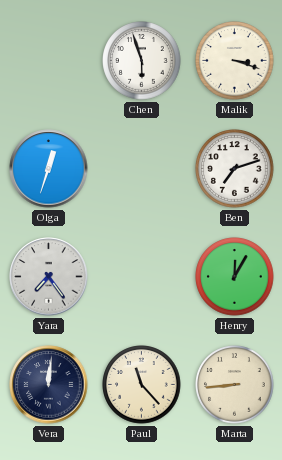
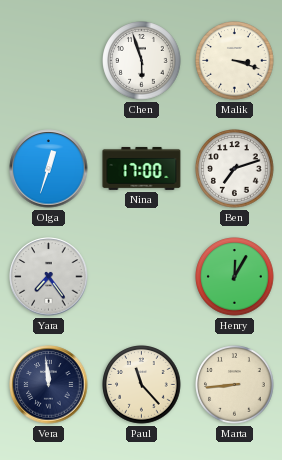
Nina: none -> 17:00
Vera: 12:01 -> 11:59
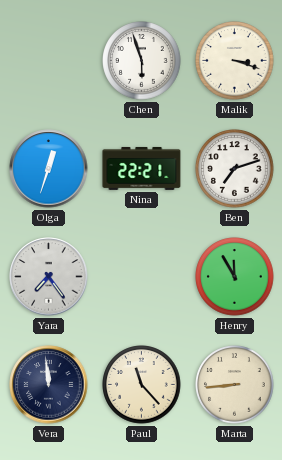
Nina: 17:00 -> 22:21
Henry: 12:05 -> 11:55
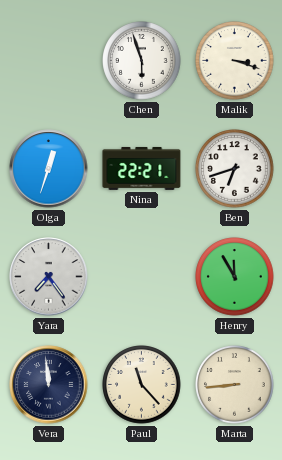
Ben: 7:12 -> 6:42
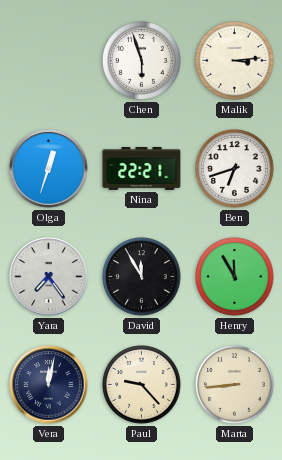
Malik: 3:18 -> 3:14
David: none -> 11:55
Vera: 11:59 -> 12:02
Paul: 11:23 -> 9:23
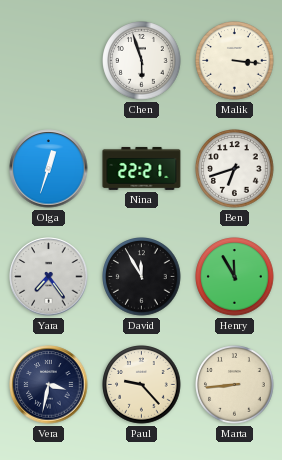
Malik: 3:14 -> 3:16
Vera: 12:02 -> 3:32
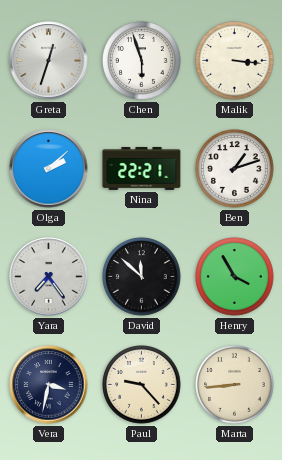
Greta: none -> 12:33
Olga: 12:33 -> 2:08
Ben: 6:42 -> 1:12
David: 11:55 -> 11:52
Henry: 11:55 -> 3:55
